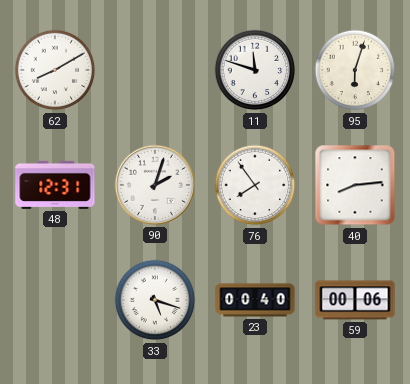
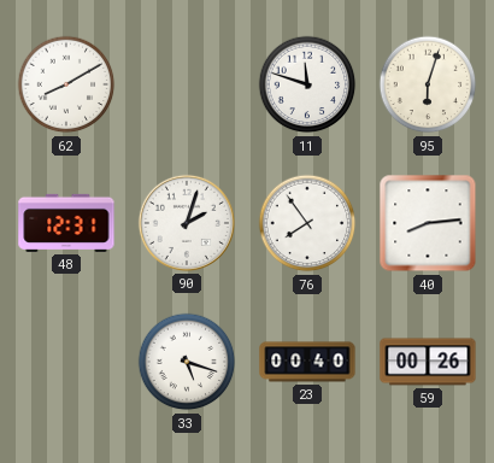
59: 00:06 -> 00:26
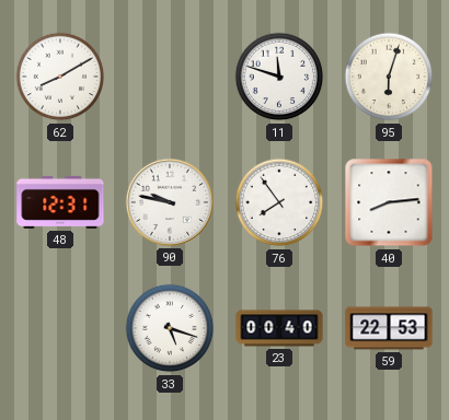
90: 2:03 -> 9:47
59: 00:26 -> 22:53
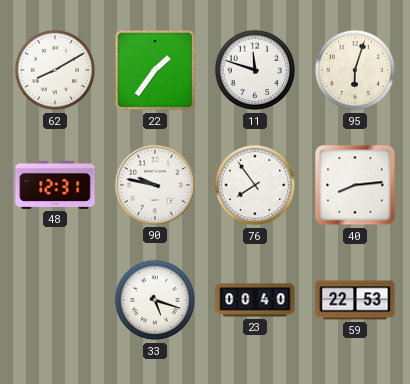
22: none -> 1:36
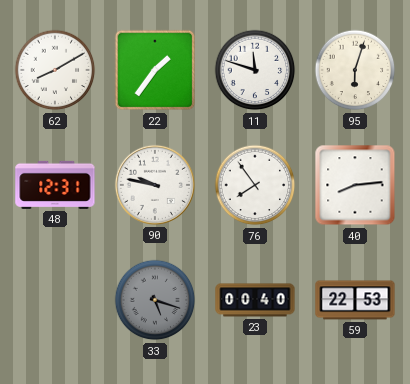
33 dial: white -> grey
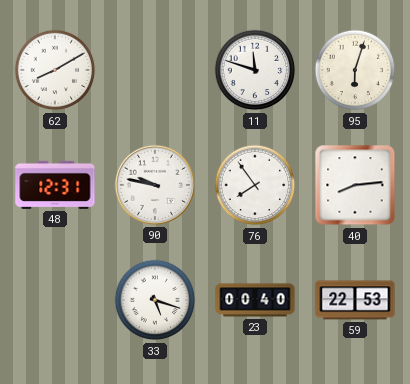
22: 1:36 -> none
33 dial: grey -> white
